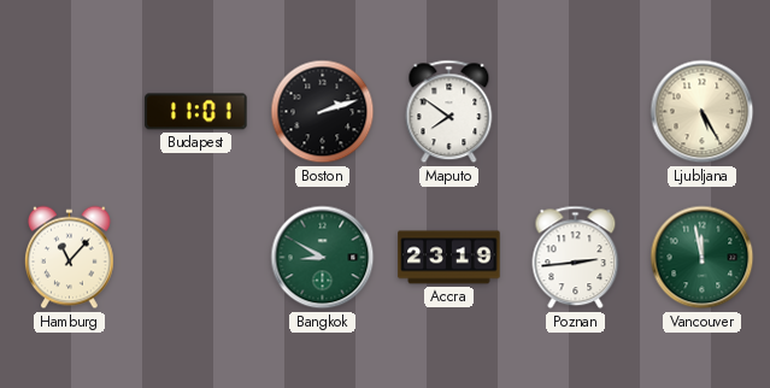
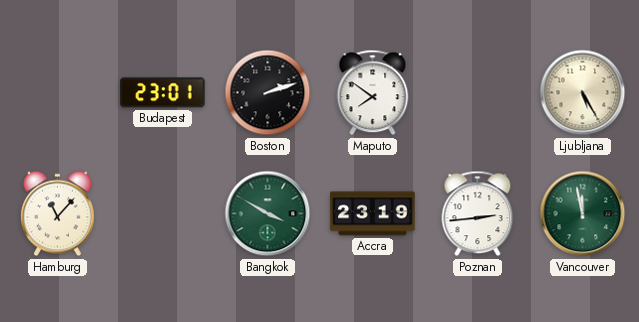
Budapest: 11:01 -> 23:01
Bangkok: 8:50 -> 3:50
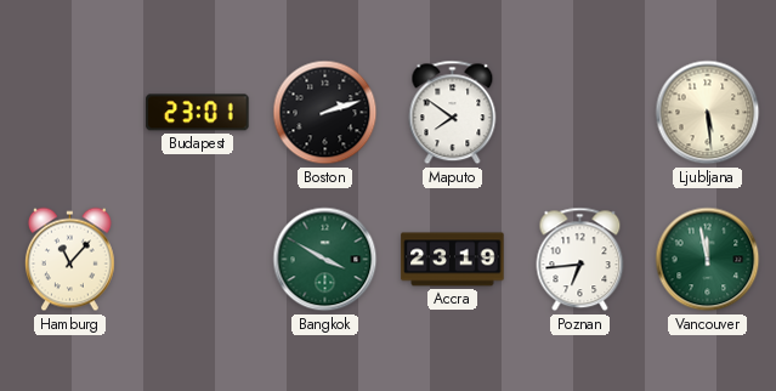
Ljubljana: 5:25 -> 5:29
Poznan: 2:44 -> 6:44
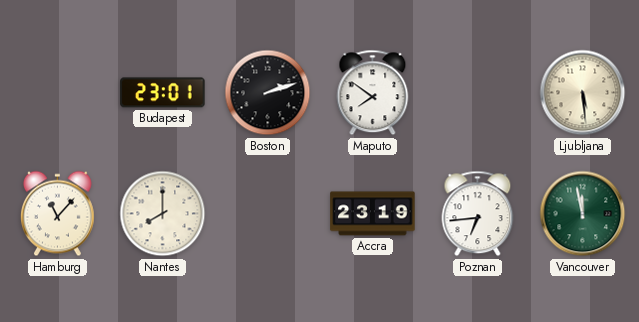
Nantes: none -> 8:00
Bangkok: 3:50 -> none
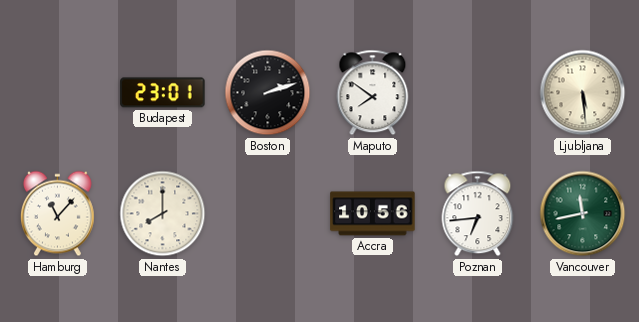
Accra: 23:19 -> 10:56
Vancouver: 11:58 -> 11:43
